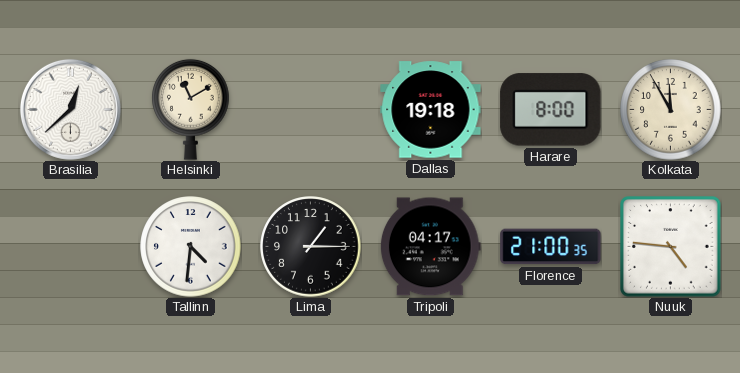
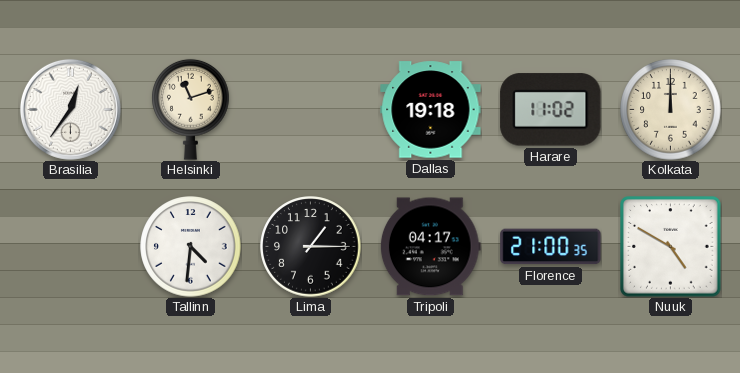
Brasilia: 12:38 -> 12:36
Helsinki: 11:10 -> 11:12
Harare: 8:00 -> 11:02
Kolkata: 11:55 -> 12:00
Nuuk: 4:46 -> 4:50
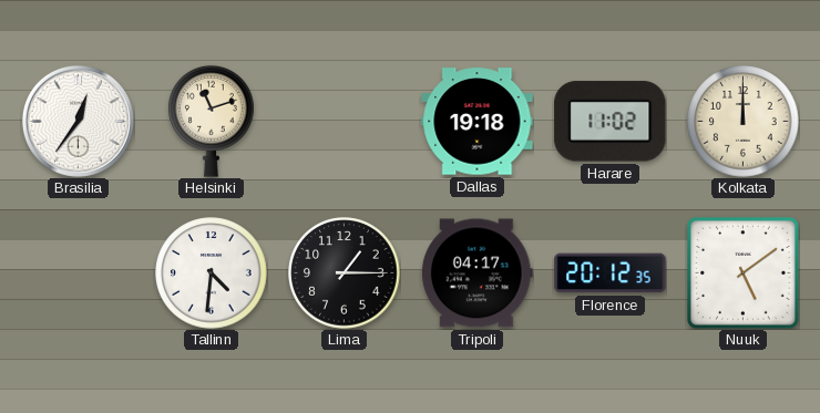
Florence: 21:00 -> 20:12
Nuuk: 4:50 -> 5:09
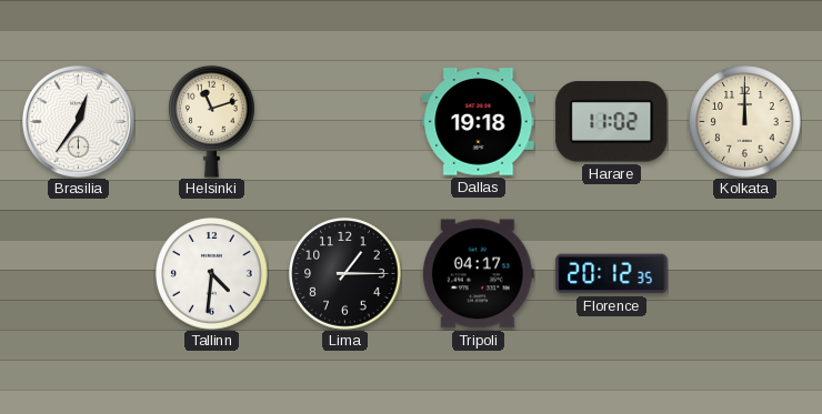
Nuuk: 5:09 -> none
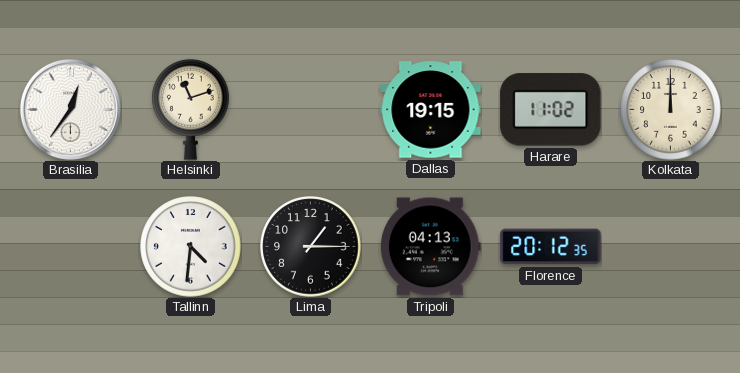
Dallas: 19:18 -> 19:15
Tripoli: 04:17 -> 04:13
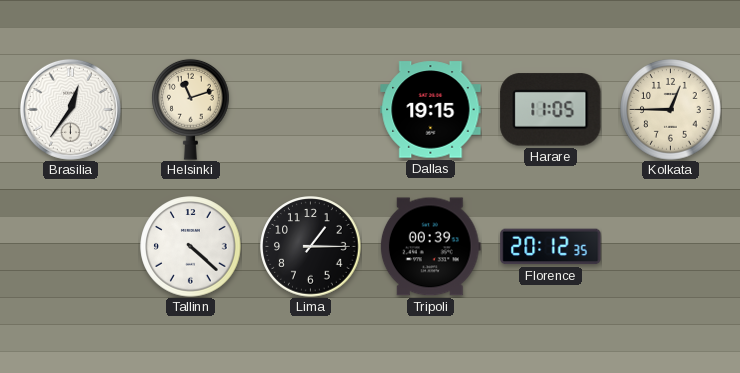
Harare: 11:02 -> 11:05
Kolkata: 12:00 -> 12:45
Tallinn: 4:31 -> 4:22
Tripoli: 04:13 -> 00:39
